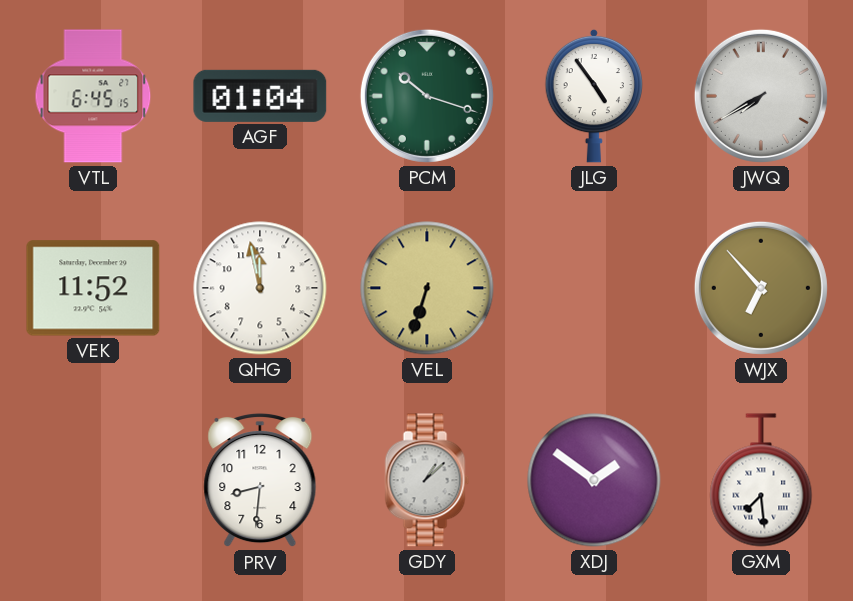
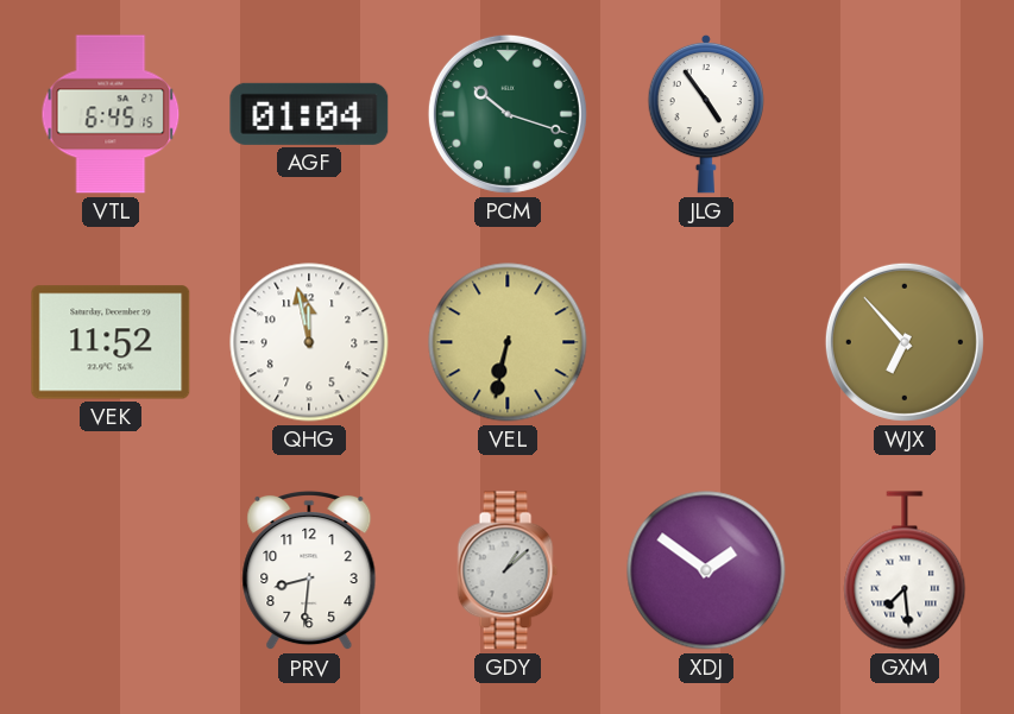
JWQ: 7:40 -> none
VEL: 6:33 -> 6:32
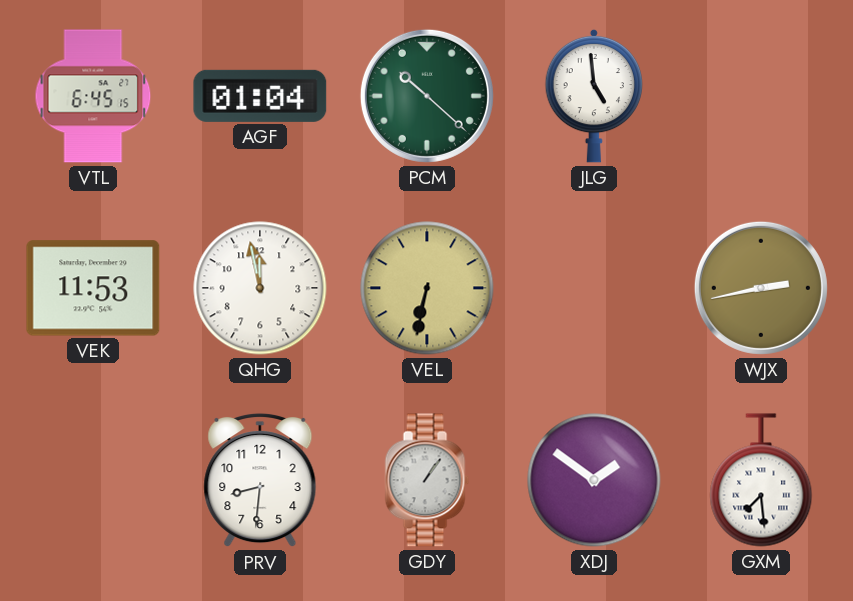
PCM: 10:18 -> 10:22
JLG: 4:54 -> 4:59
VEK: 11:52 -> 11:53
WJX: 6:53 -> 2:43
GDY: 1:08 -> 1:06
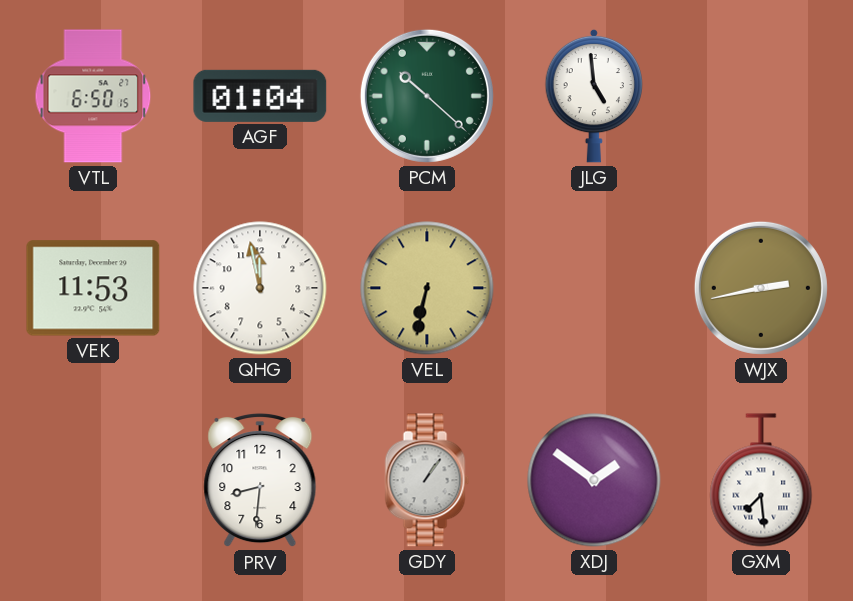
VTL: 6:45 -> 6:50
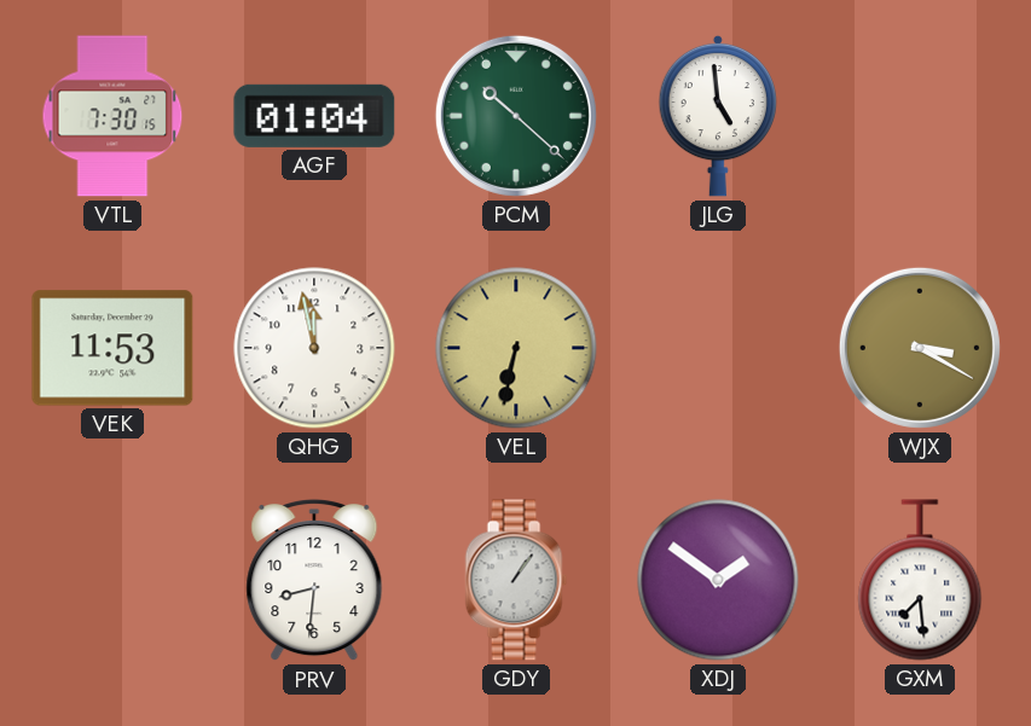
VTL: 6:50 -> 7:30
WJX: 2:43 -> 3:20
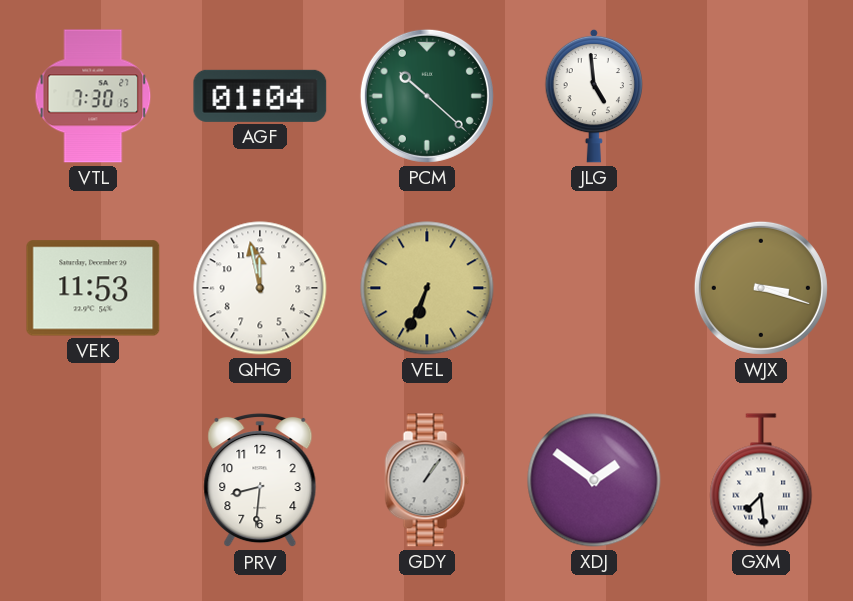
VEL: 6:32 -> 6:34
WJX: 3:20 -> 3:18
